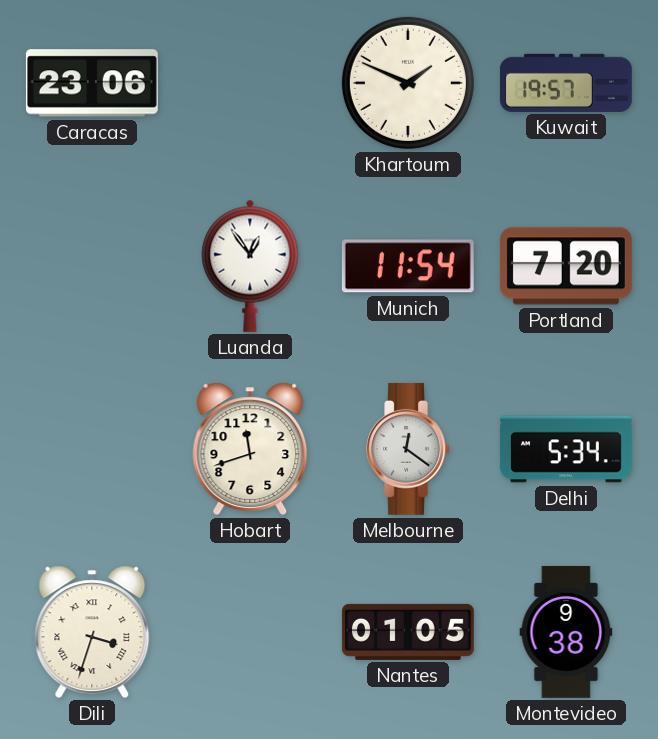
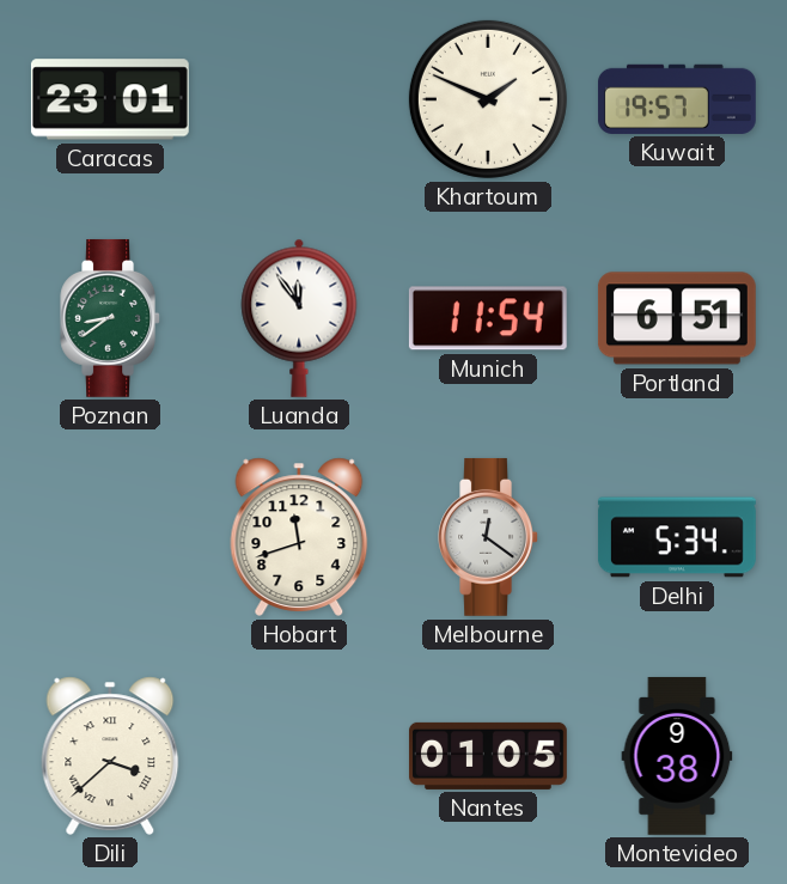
Caracas: 23:06 -> 23:01
Poznan: none -> 8:39
Luanda: 12:54 -> 11:54
Portland: 7:20 -> 6:51
Dili: 3:33 -> 3:38
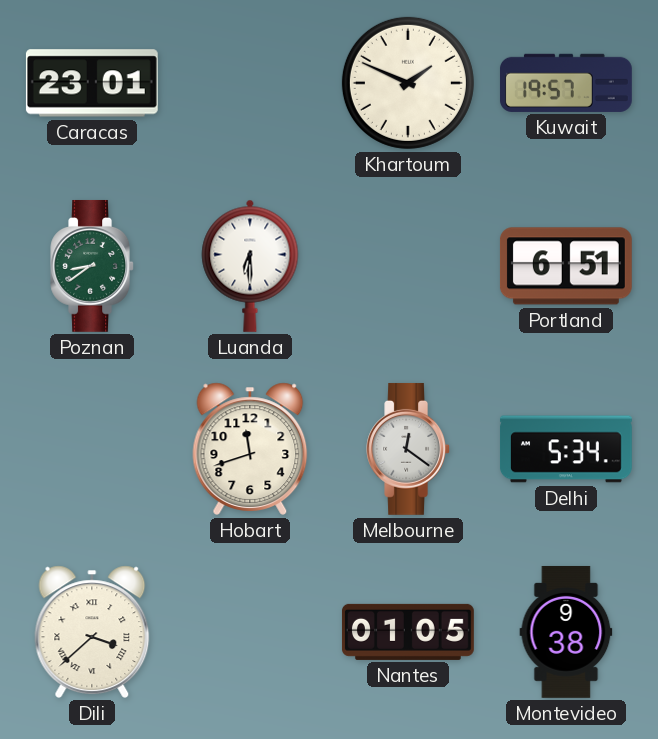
Luanda: 11:54 -> 6:30
Munich: 11:54 -> none
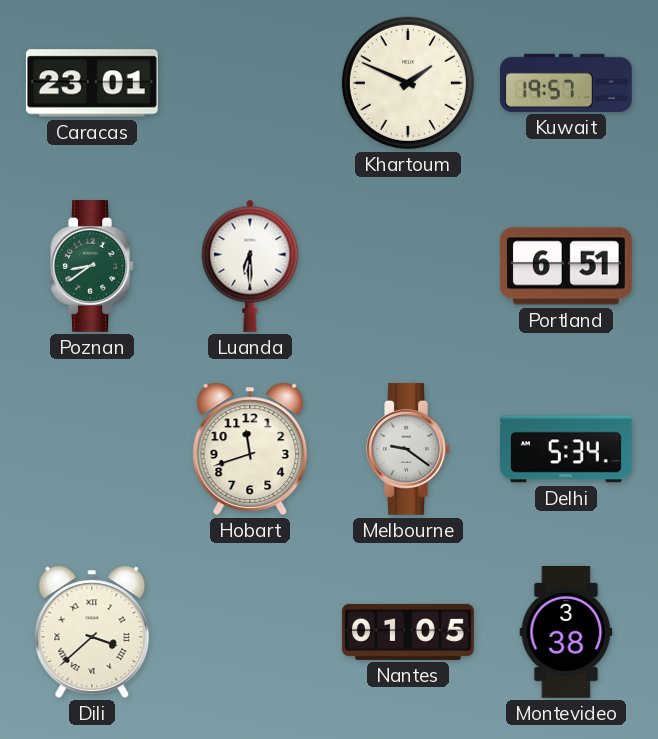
Melbourne: 12:21 -> 9:21
Montevideo: 9:38 -> 3:38
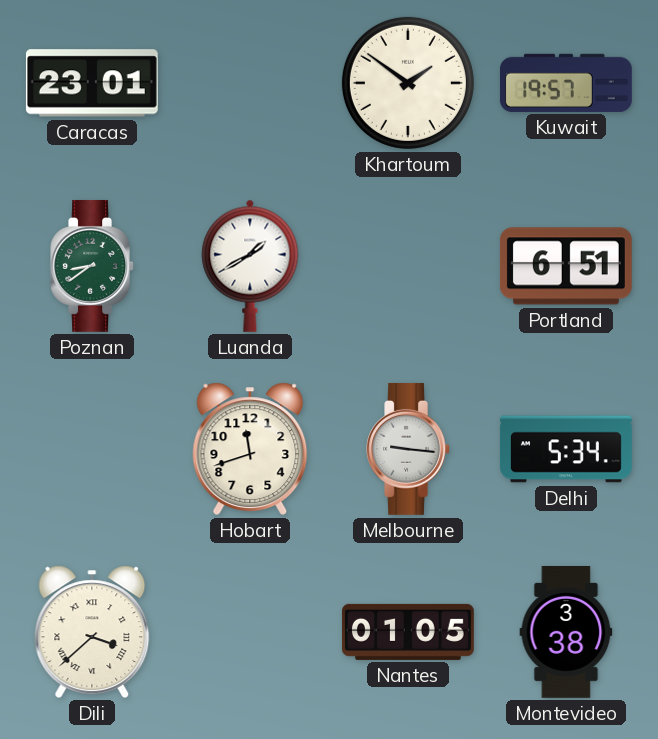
Khartoum: 1:49 -> 1:51
Luanda: 6:30 -> 1:40
Melbourne: 9:21 -> 9:16
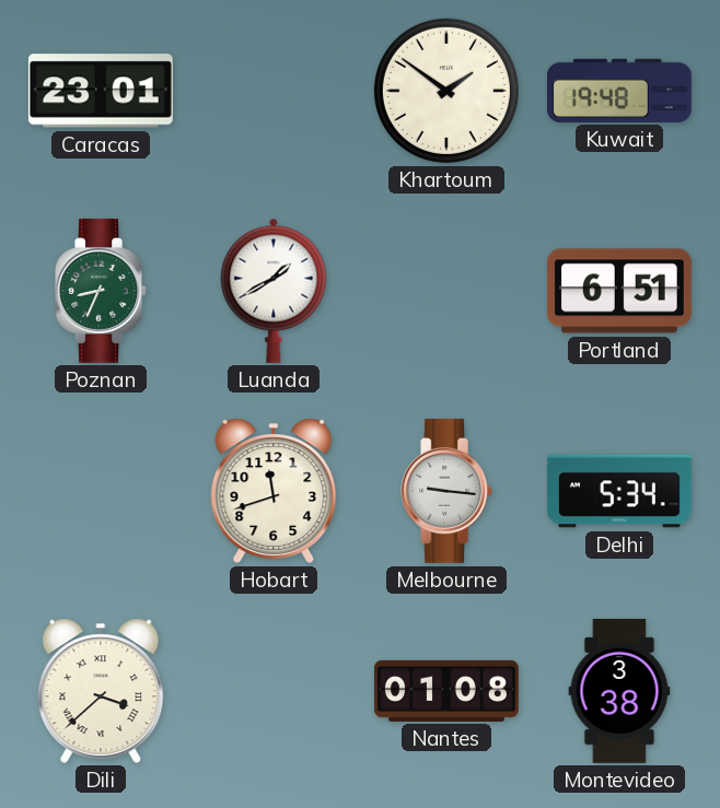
Kuwait: 19:57 -> 19:48
Poznan: 8:39 -> 8:34
Nantes: 01:05 -> 01:08
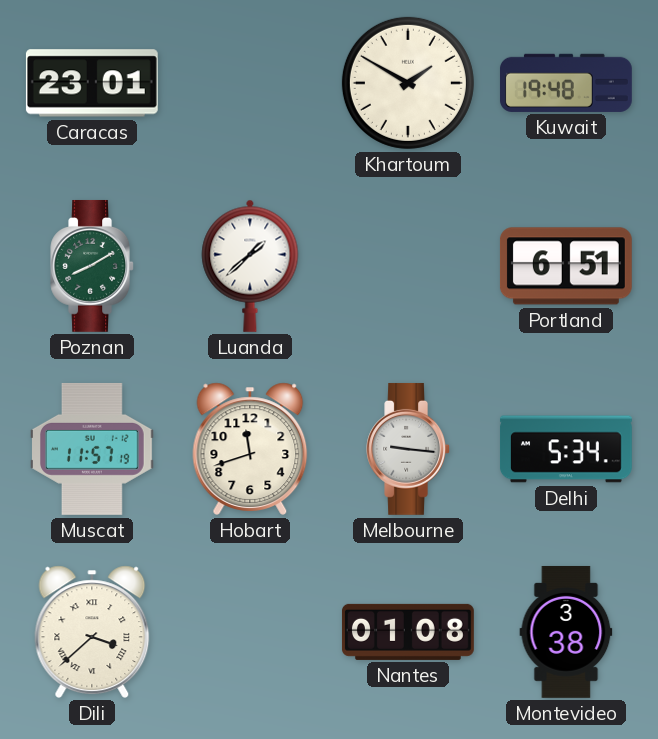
Khartoum: 1:51 -> 1:50
Poznan: 8:34 -> 8:10
Luanda: 1:40 -> 1:38
Muscat: none -> 11:57
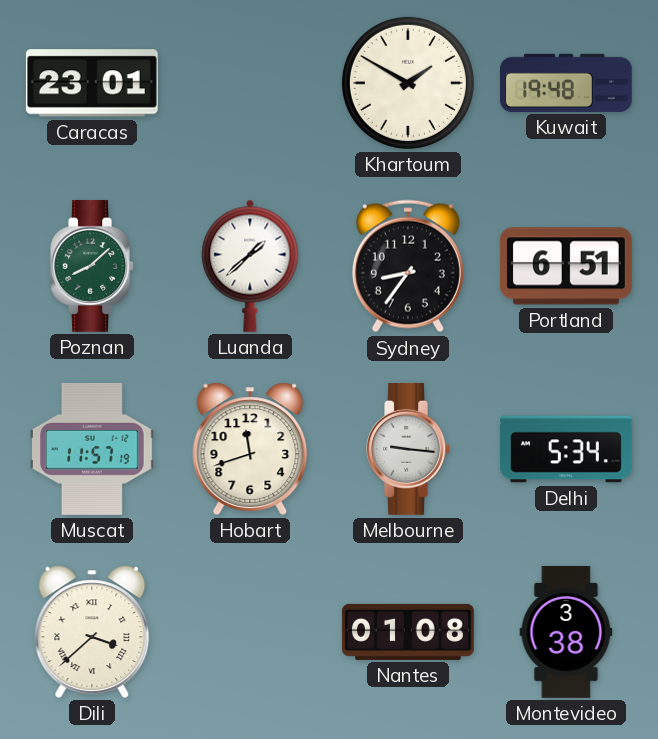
Poznan: 8:10 -> 8:08
Sydney: none -> 8:36
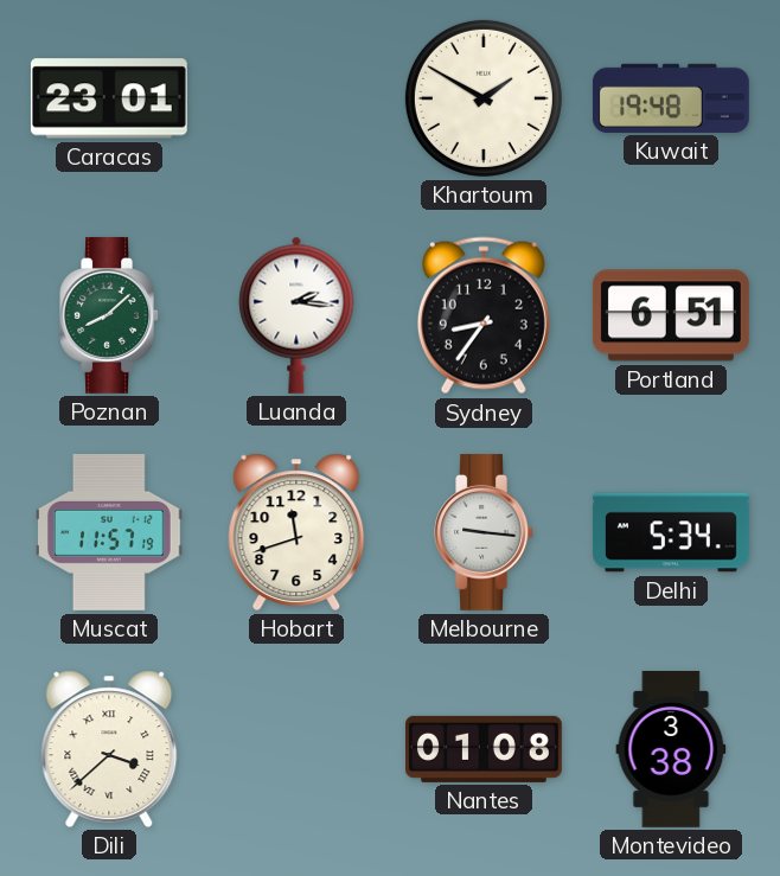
Luanda: 1:38 -> 2:16
